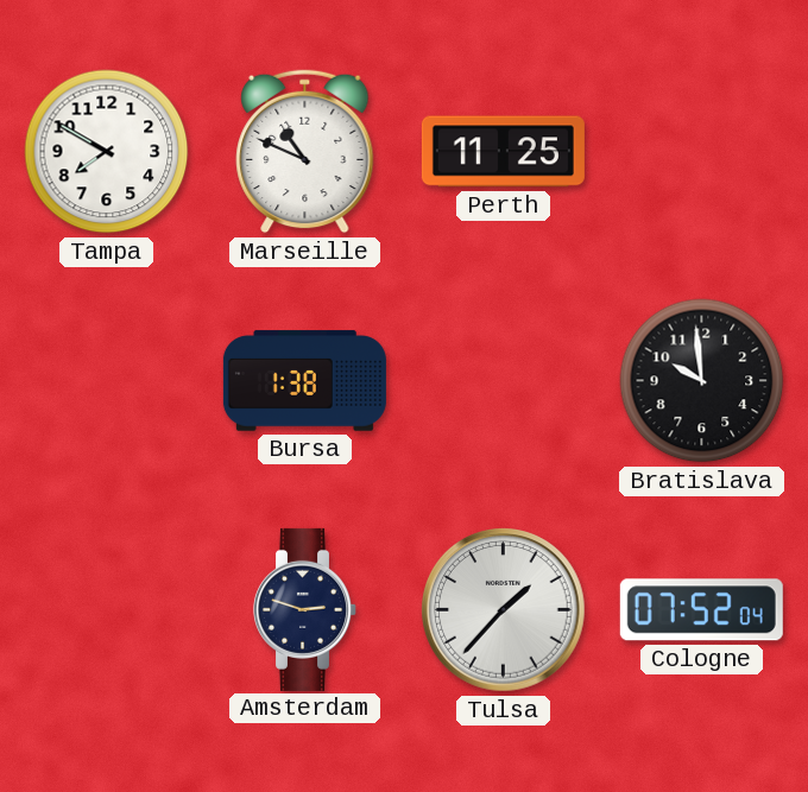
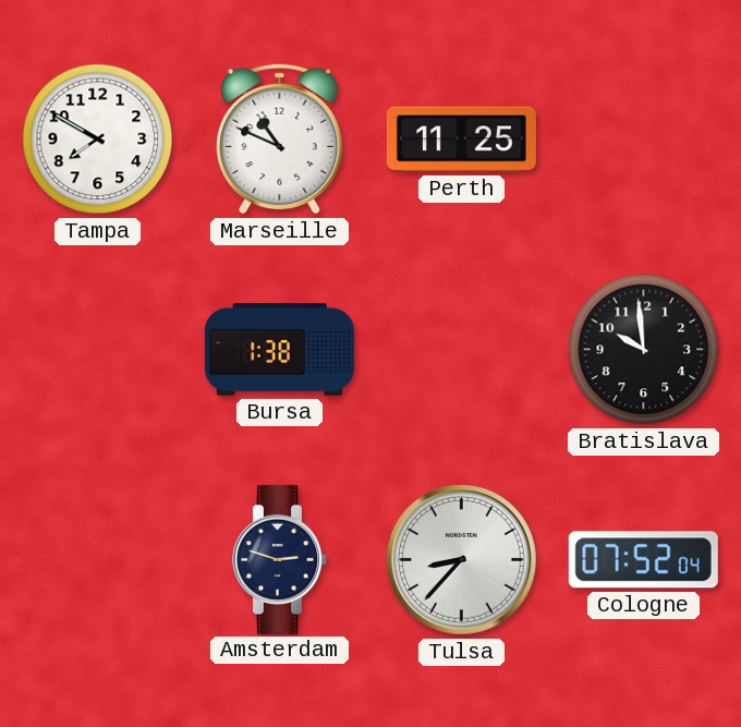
Tulsa: 1:37 -> 8:37
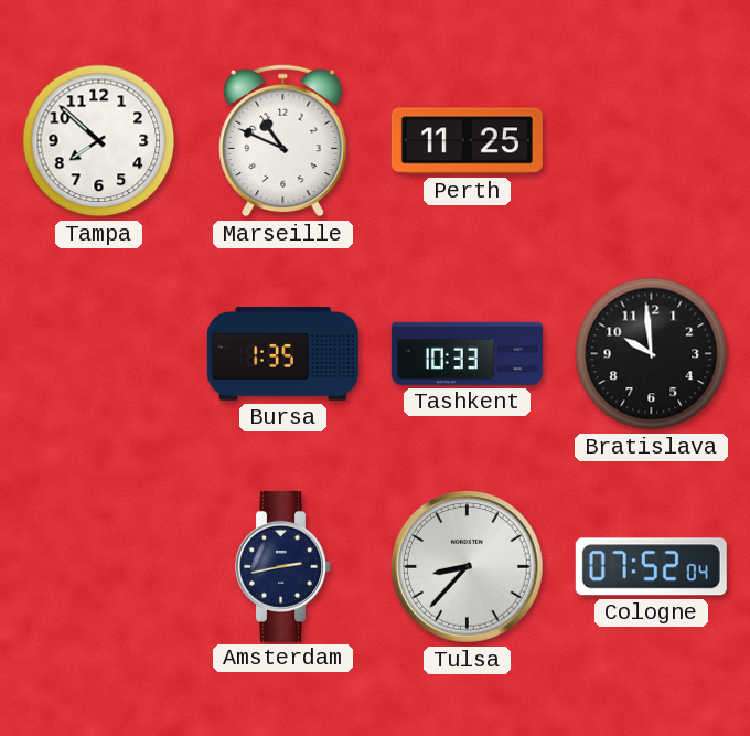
Tampa: 7:50 -> 7:52
Bursa: 1:38 -> 1:35
Tashkent: none -> 10:33
Amsterdam: 2:48 -> 2:43
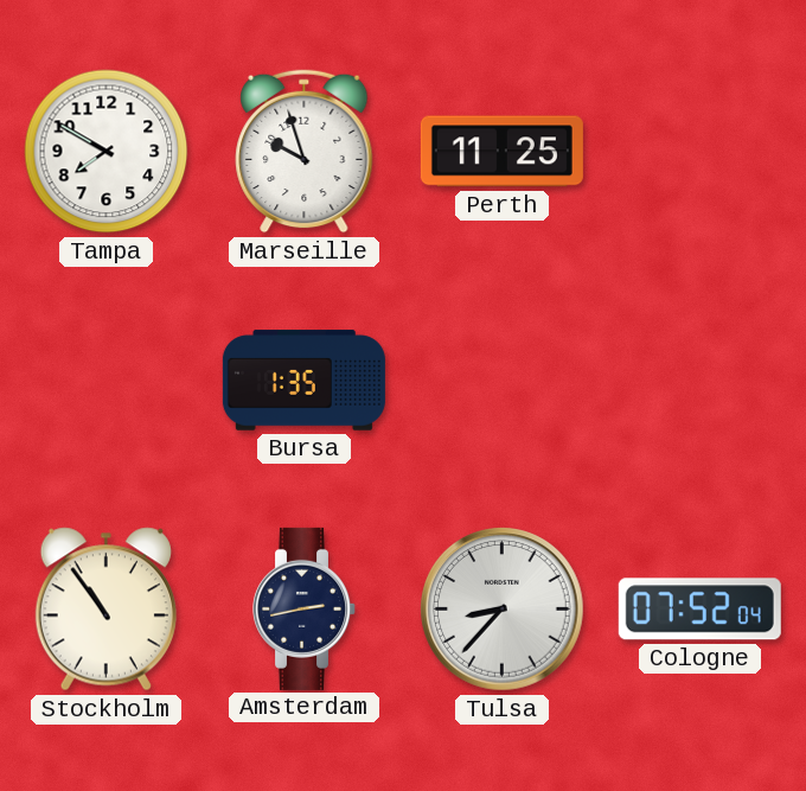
Tampa: 7:52 -> 7:50
Marseille: 10:49 -> 9:57
Tashkent: 10:33 -> none
Bratislava: 9:59 -> none
Stockholm: none -> 10:54
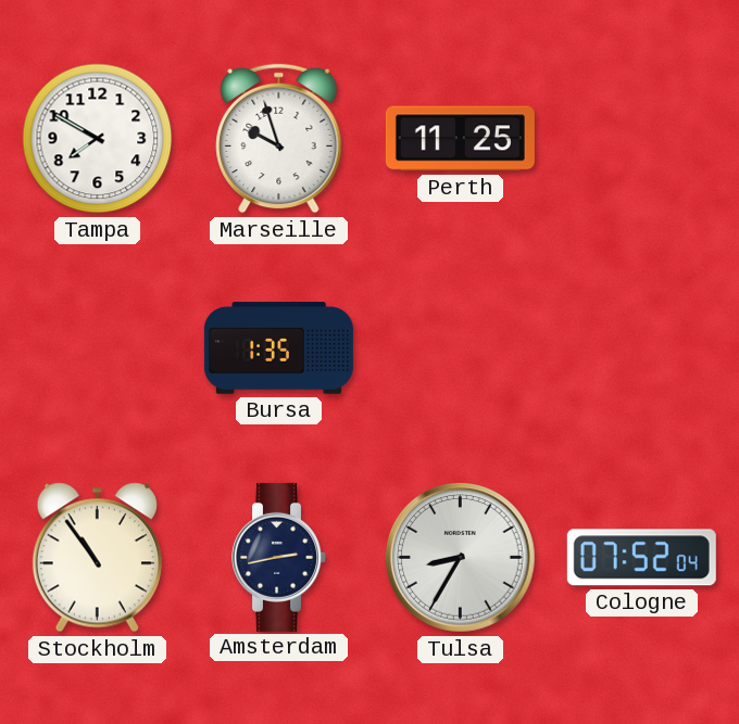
Tulsa: 8:37 -> 8:35
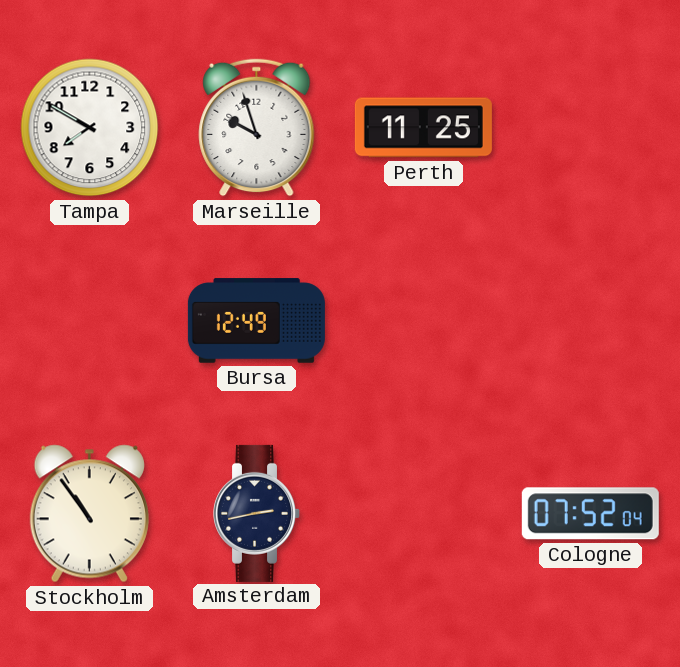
Bursa: 1:35 -> 12:49
Tulsa: 8:35 -> none
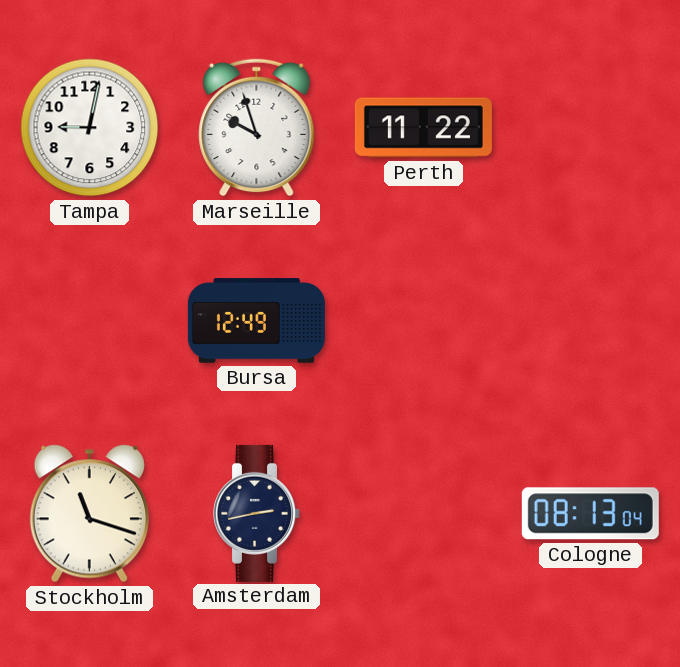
Tampa: 7:50 -> 9:02
Perth: 11:25 -> 11:22
Stockholm: 10:54 -> 11:18
Cologne: 07:52 -> 08:13
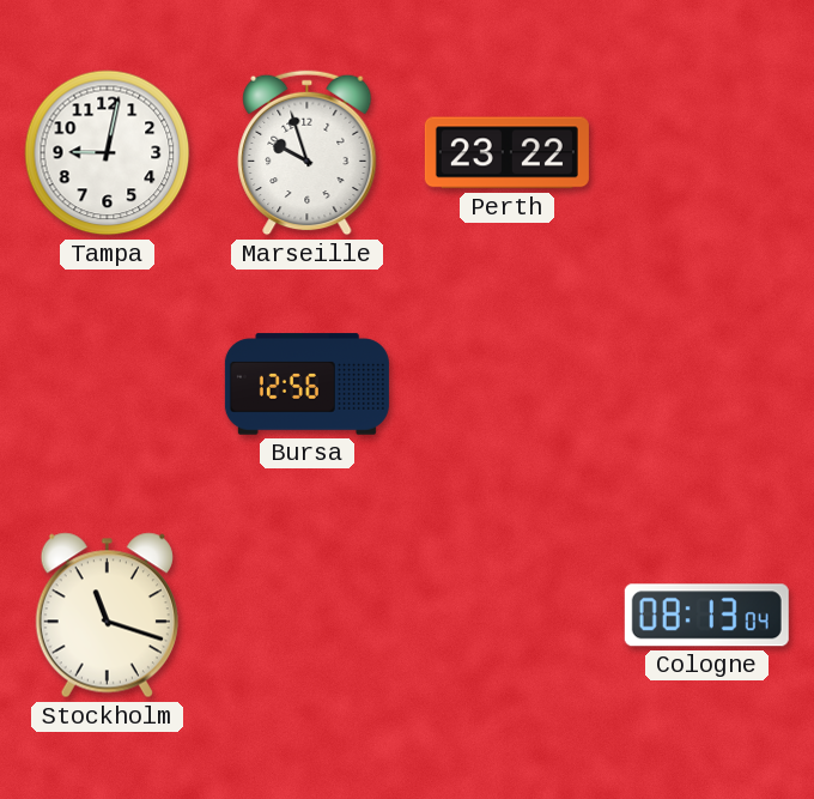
Perth: 11:22 -> 23:22
Bursa: 12:49 -> 12:56
Amsterdam: 2:43 -> none
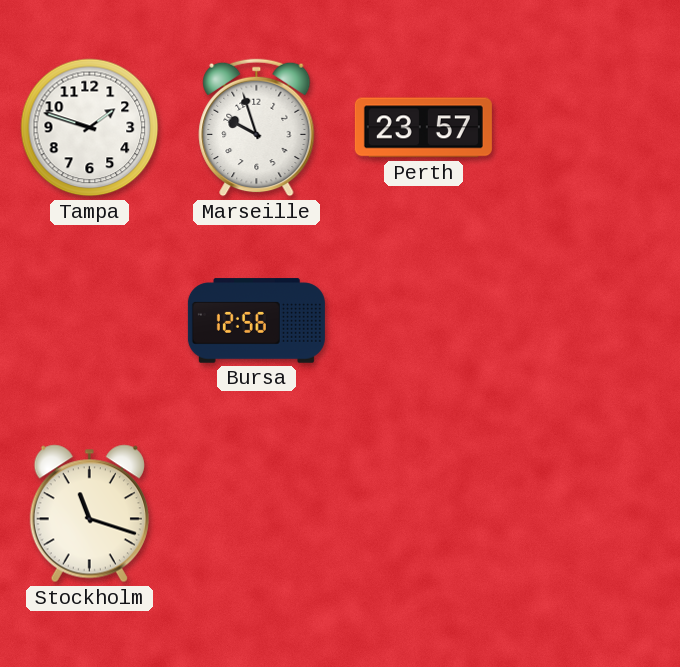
Tampa: 9:02 -> 1:48
Perth: 23:22 -> 23:57
Cologne: 08:13 -> none
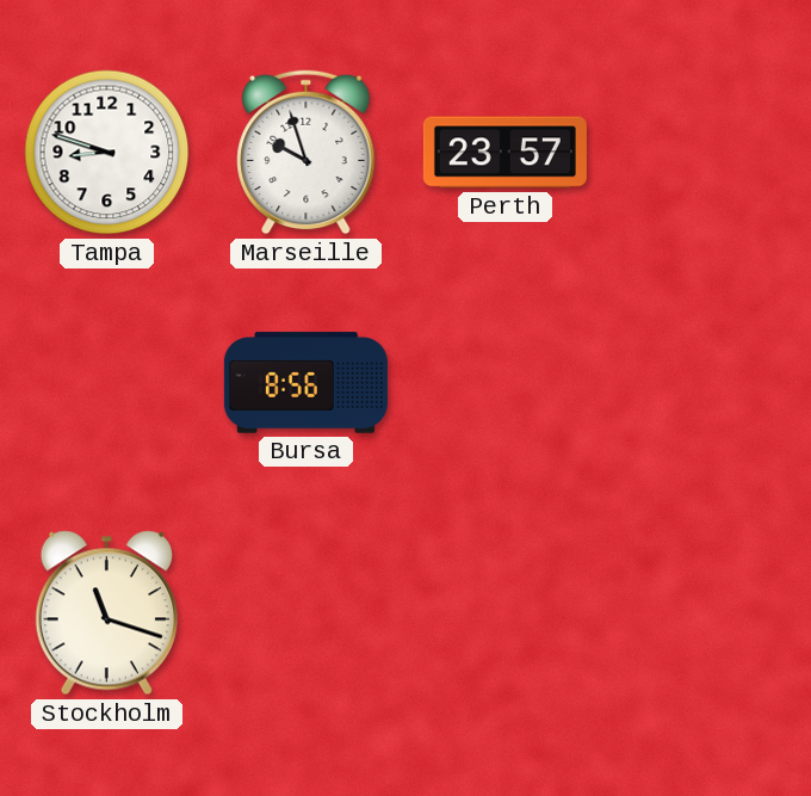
Tampa: 1:48 -> 8:48
Bursa: 12:56 -> 8:56
